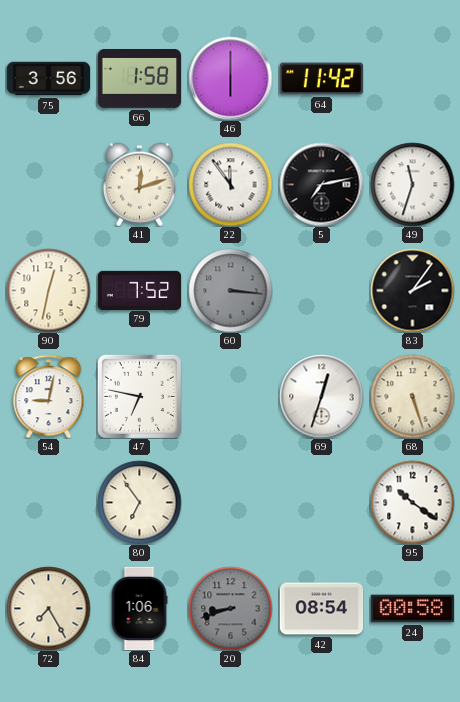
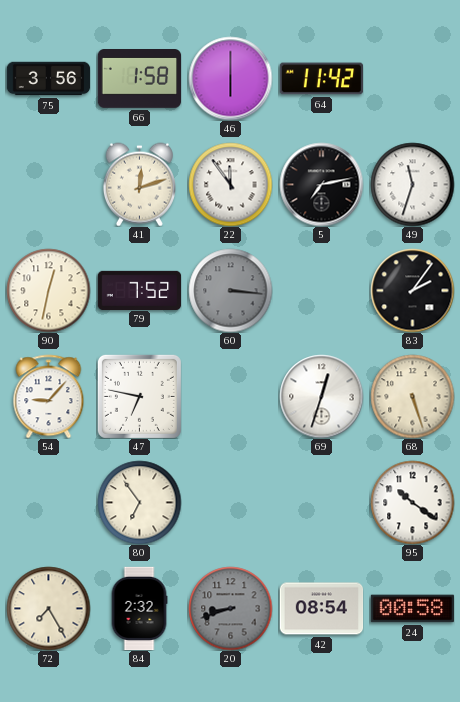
54: 9:02 -> 9:07
84: 1:06 -> 2:32
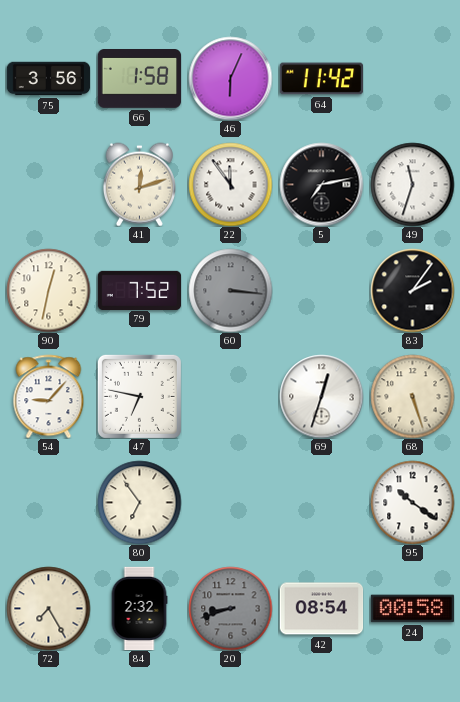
46: 6:00 -> 6:04
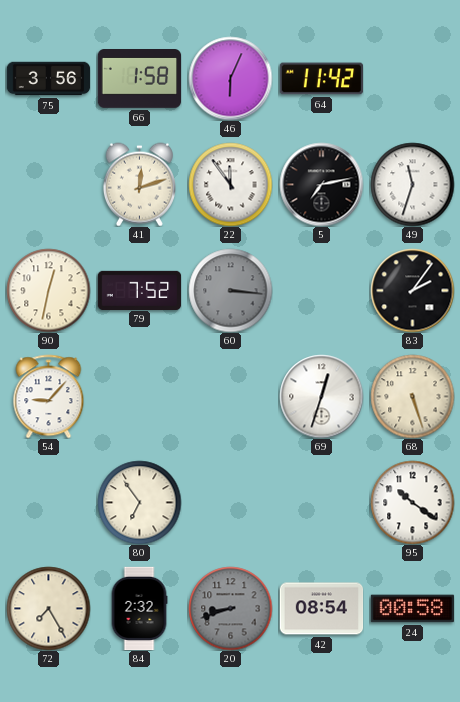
47: 6:47 -> none
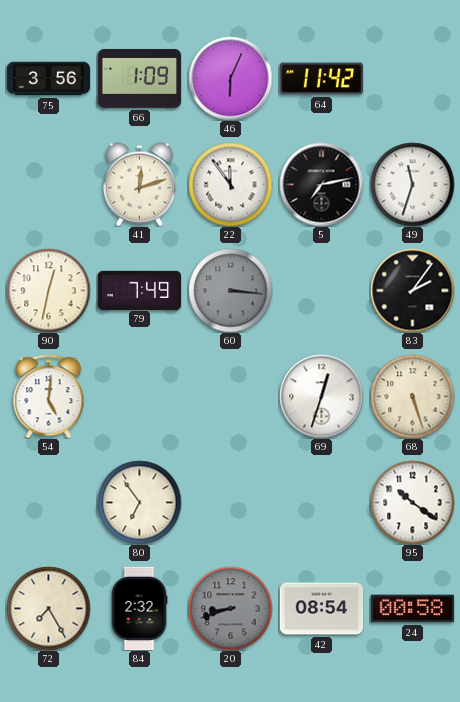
66: 1:58 -> 1:09
79: 7:52 -> 7:49
54: 9:07 -> 5:01
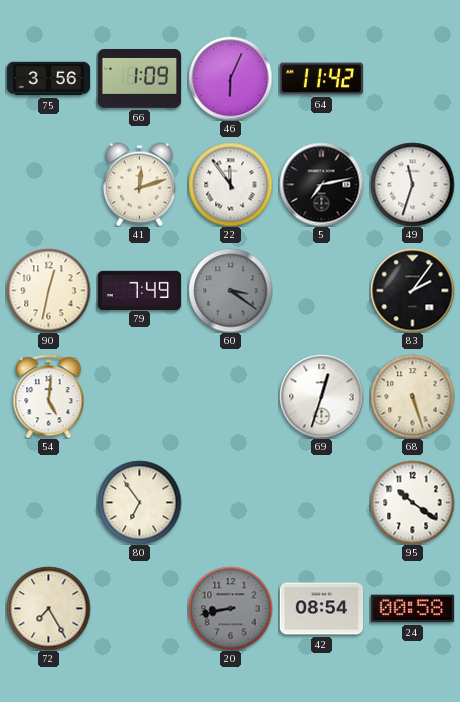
60: 3:16 -> 3:21
84: 2:32 -> none
20: 8:42 -> 8:43
